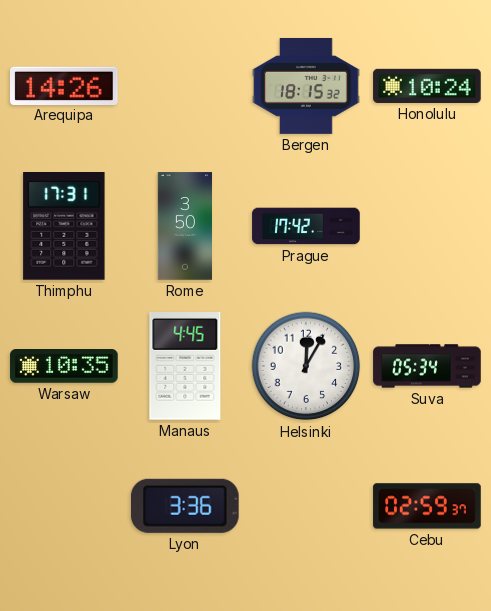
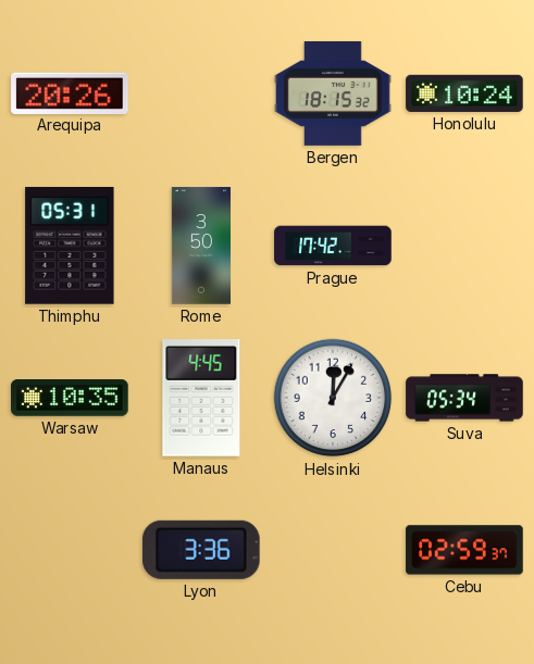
Arequipa: 14:26 -> 20:26
Thimphu: 17:31 -> 05:31
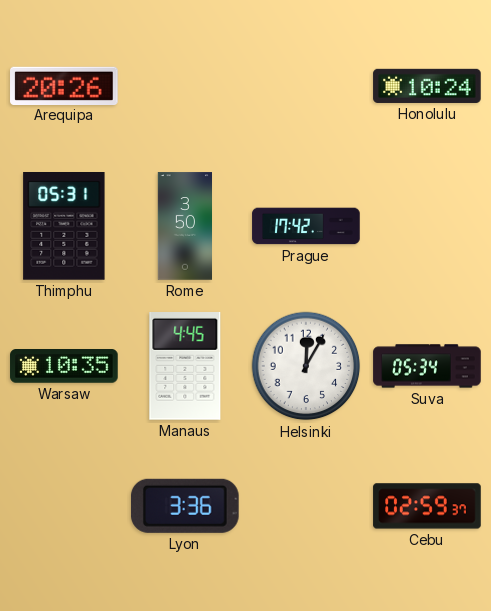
Bergen: 18:15 -> none
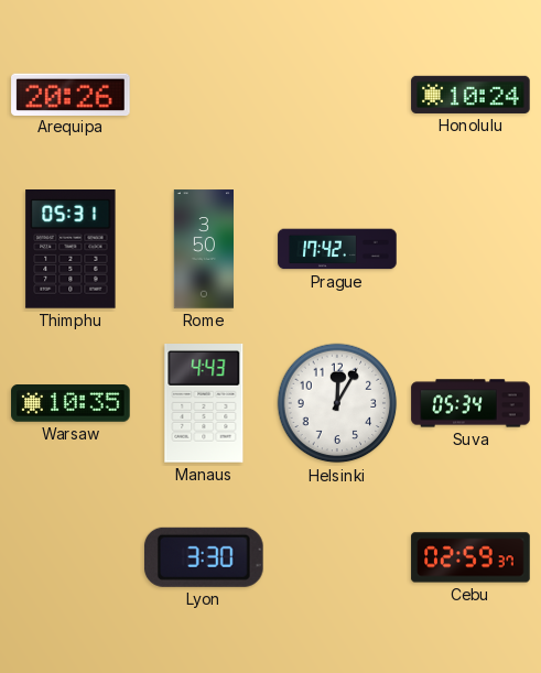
Manaus: 4:45 -> 4:43
Lyon: 3:36 -> 3:30
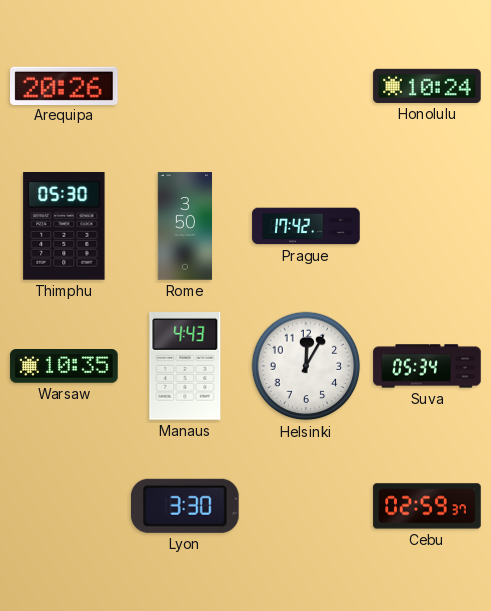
Thimphu: 05:31 -> 05:30
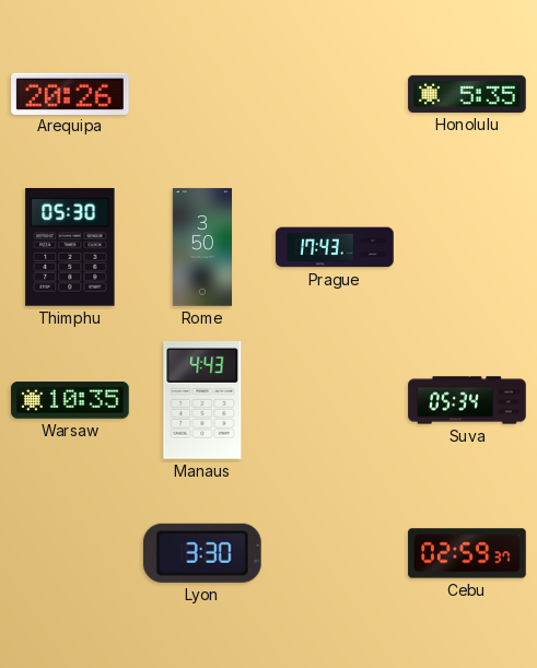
Honolulu: 10:24 -> 5:35
Prague: 17:42 -> 17:43
Helsinki: 12:05 -> none
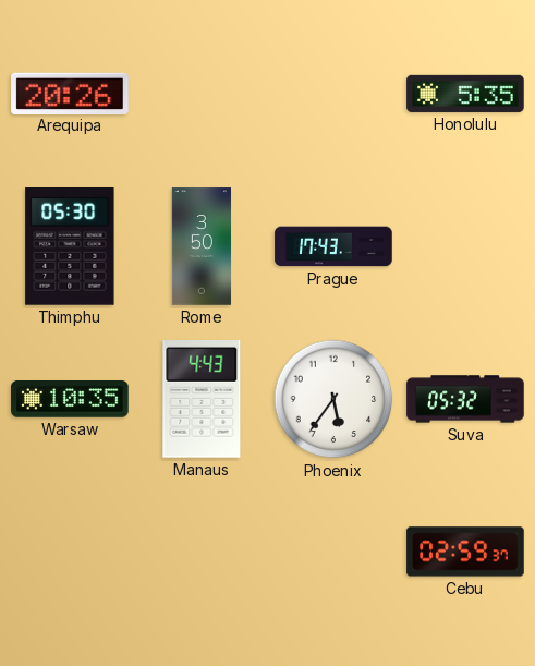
Phoenix: none -> 5:36
Suva: 05:34 -> 05:32
Lyon: 3:30 -> none
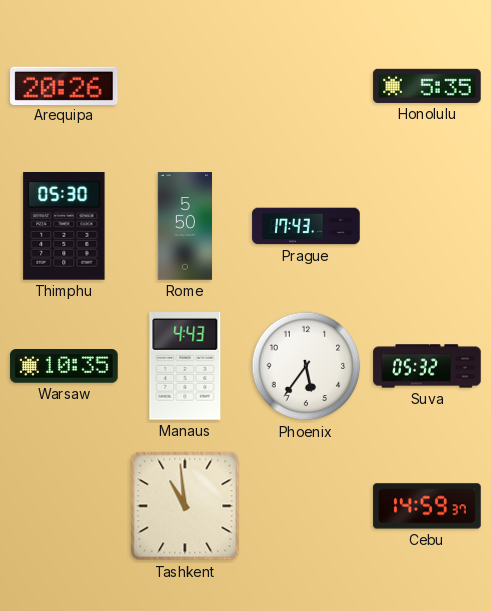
Rome: 3:50 -> 5:50
Tashkent: none -> 10:59
Cebu: 02:59 -> 14:59
